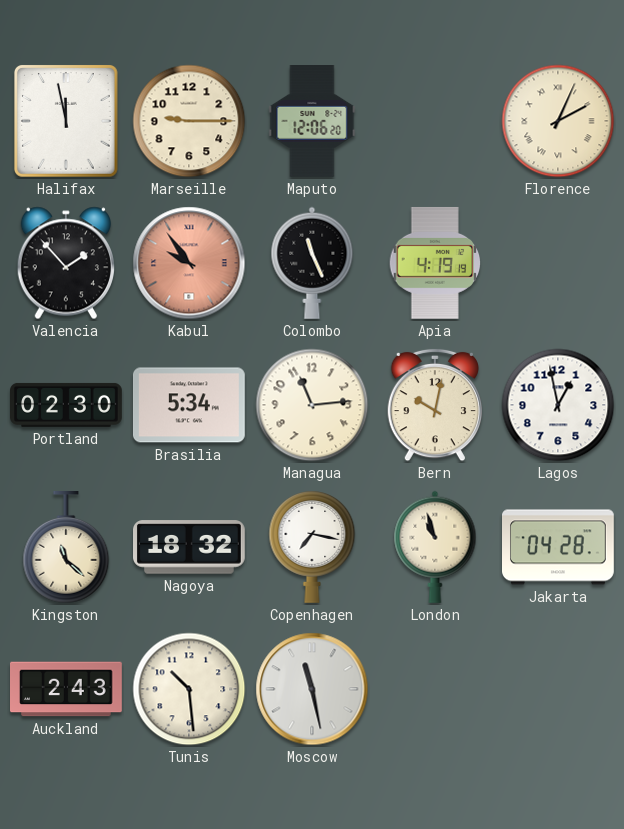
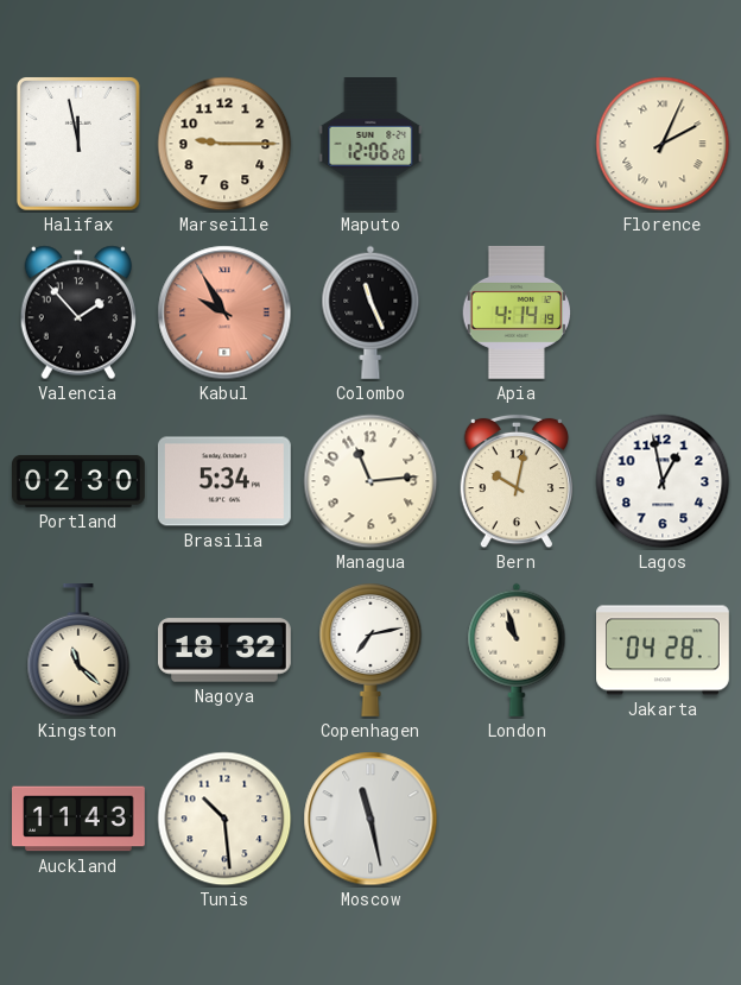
Kabul: 9:54 -> 9:55
Apia: 4:19 -> 4:14
Copenhagen: 7:17 -> 7:13
Auckland: 2:43 -> 11:43
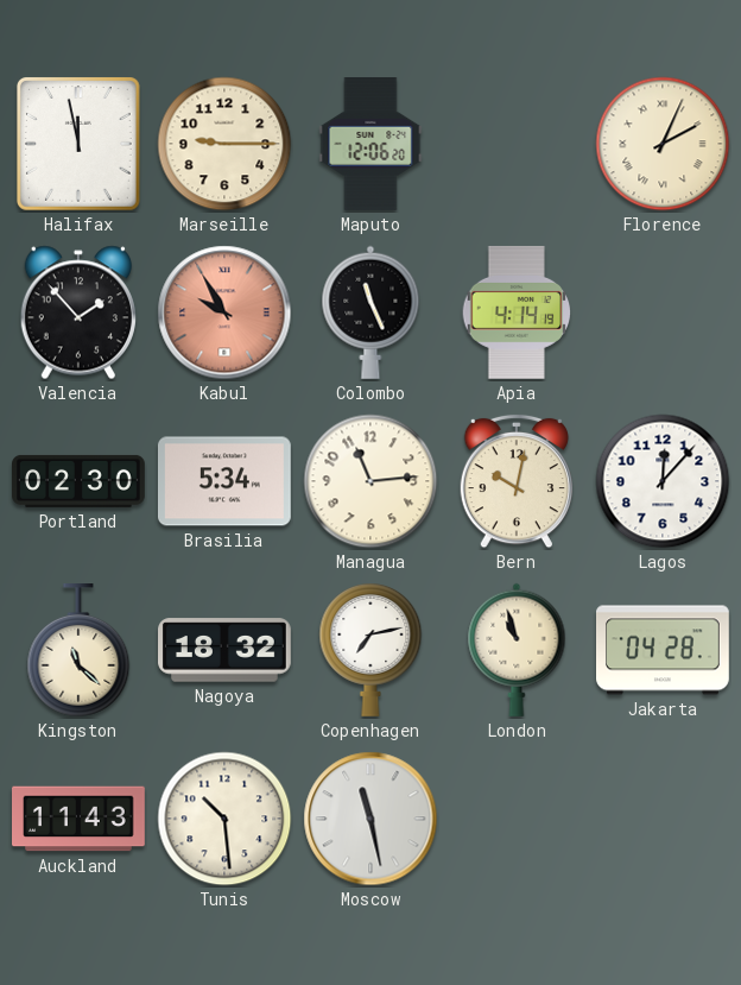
Lagos: 12:58 -> 12:07
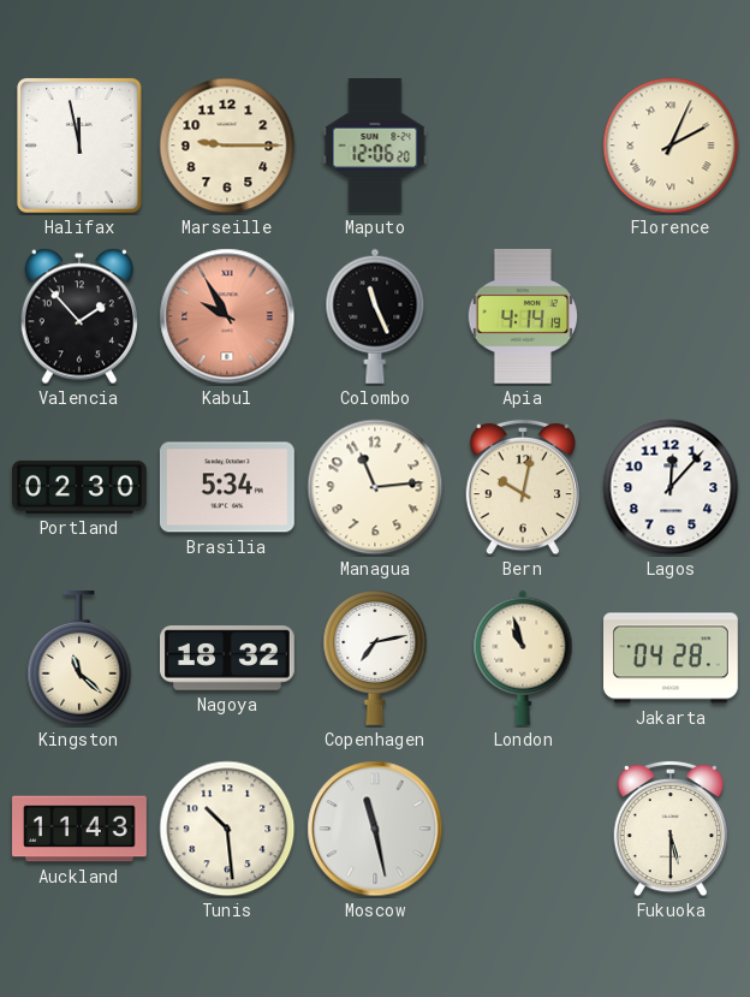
Fukuoka: none -> 5:30
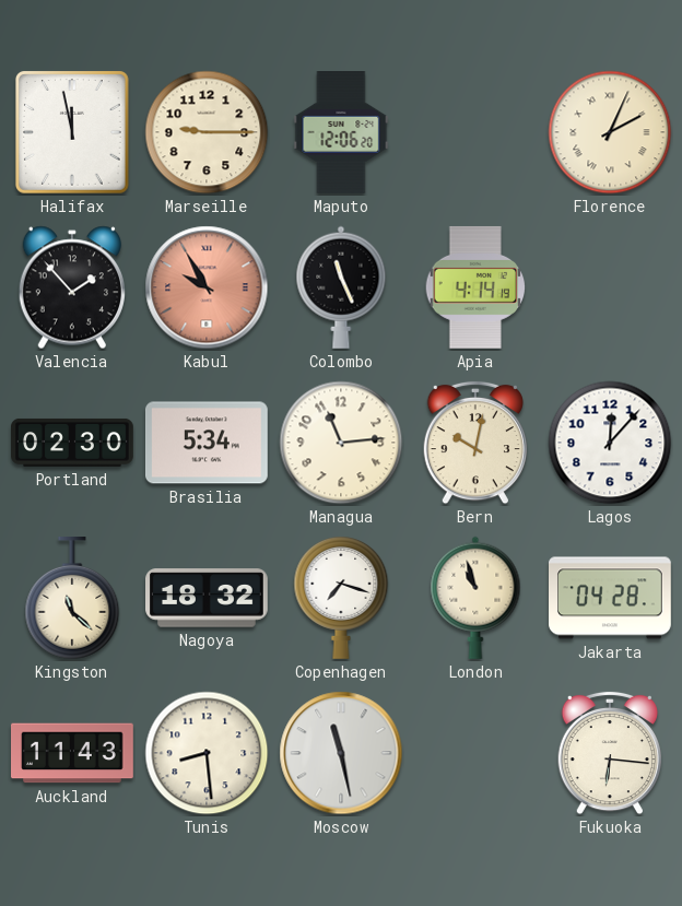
Copenhagen: 7:13 -> 7:18
Tunis: 10:29 -> 8:29
Fukuoka: 5:30 -> 6:16
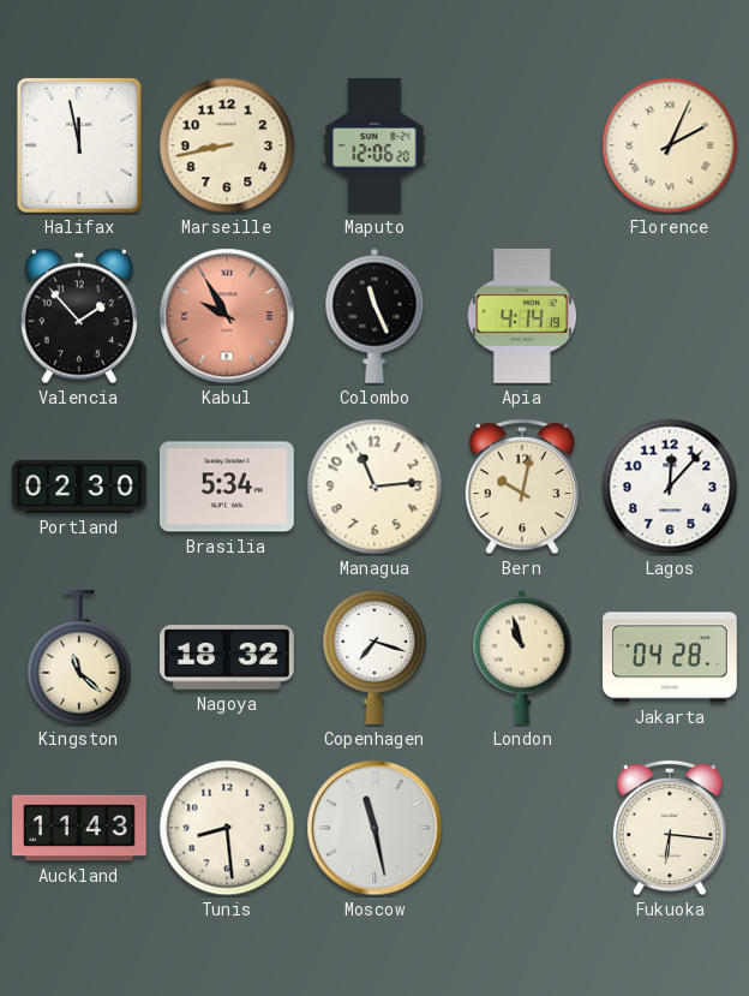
Marseille: 9:15 -> 8:43
